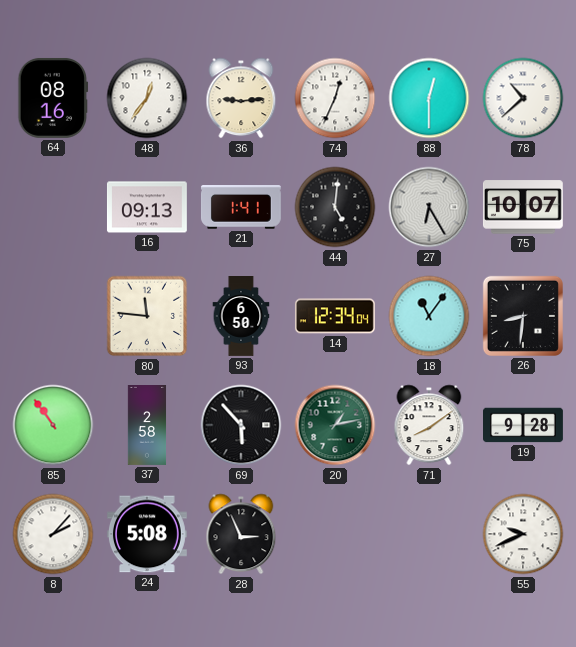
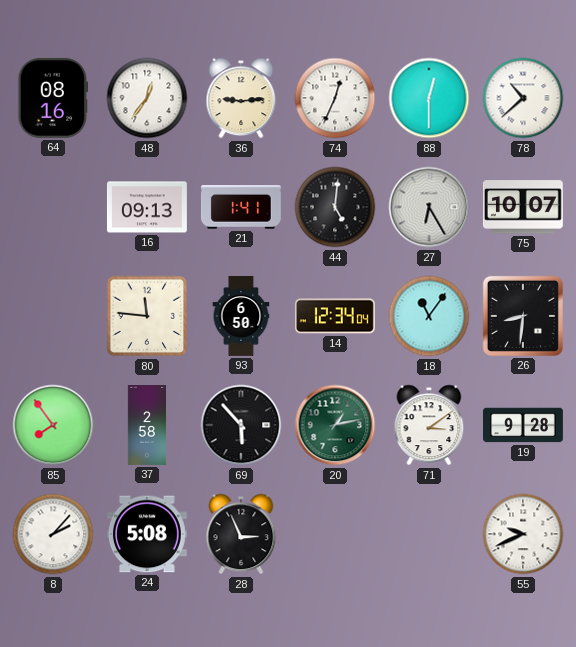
85: 10:54 -> 7:54
71: 8:09 -> 3:09
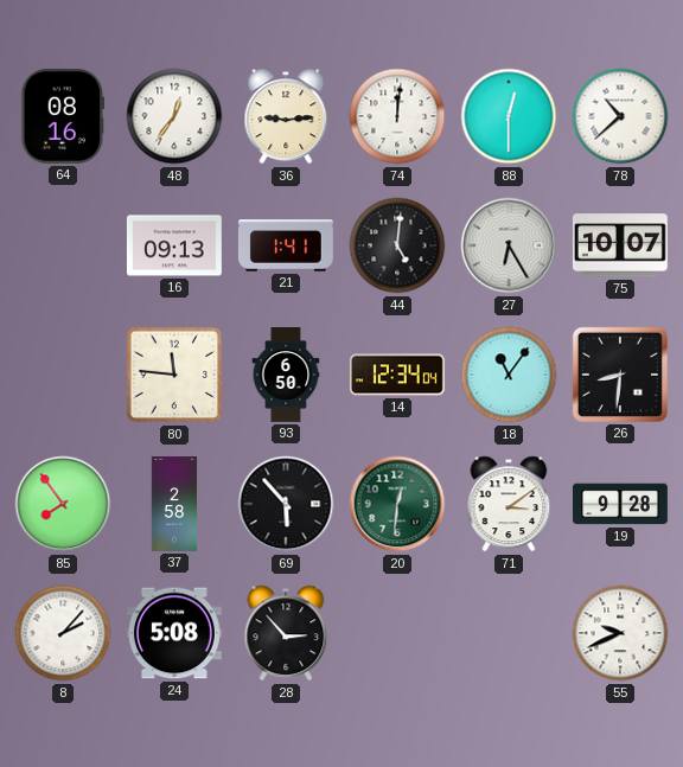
74: 12:34 -> 12:01
20: 1:13 -> 12:31
28: 2:56 -> 2:53
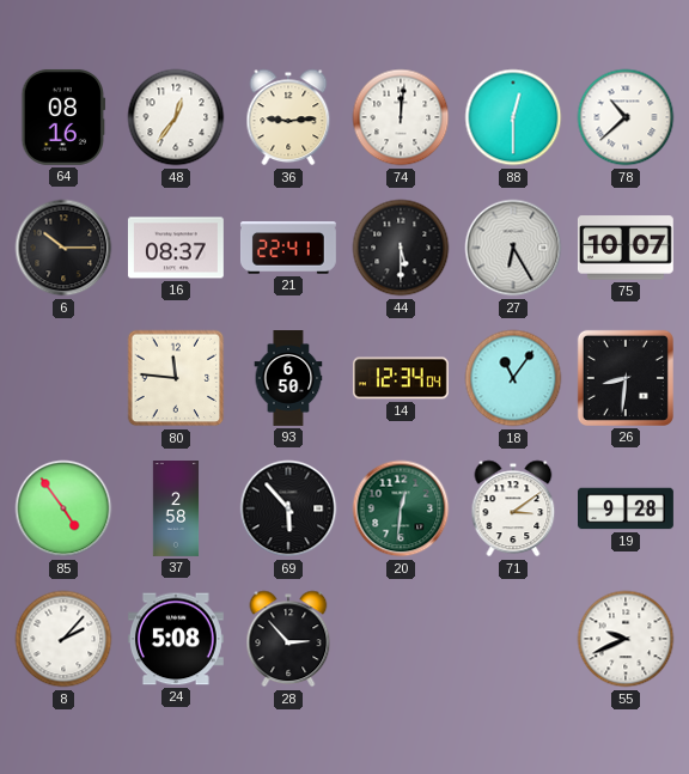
6: none -> 10:15
16: 09:13 -> 08:37
21: 1:41 -> 22:41
44: 5:01 -> 5:30
85: 7:54 -> 4:54
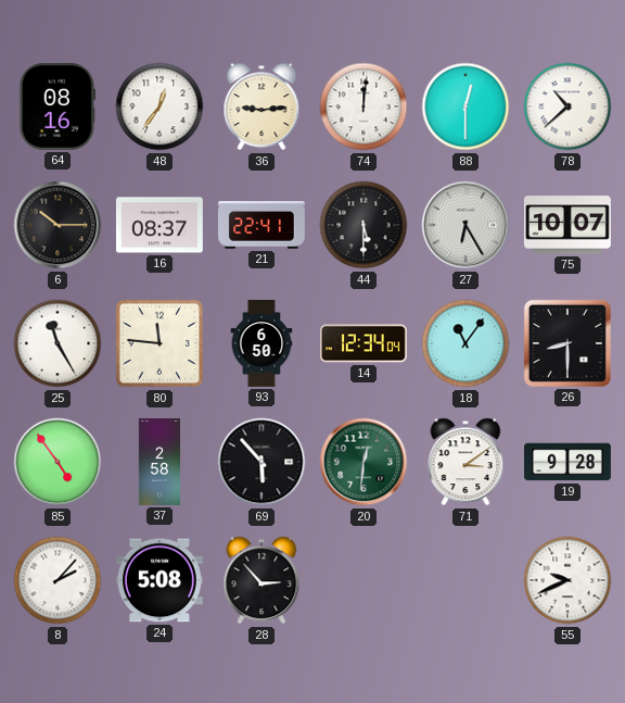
25: none -> 11:25
26: 8:31 -> 8:30
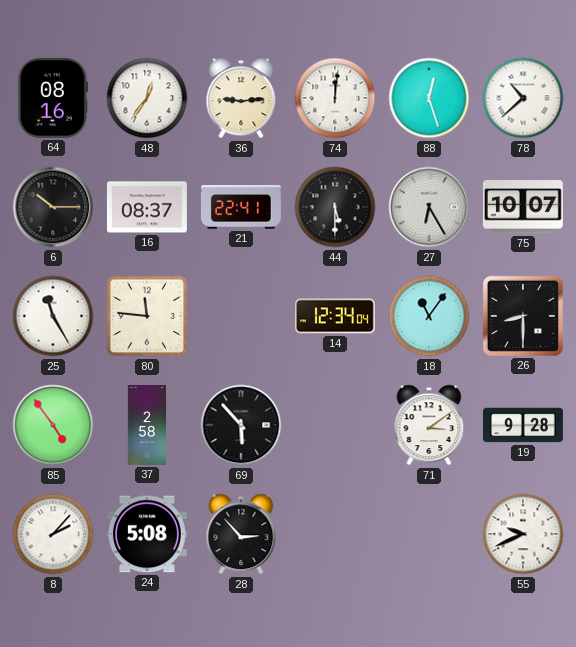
88: 12:30 -> 12:27
93: 6:50 -> none
20: 12:31 -> none
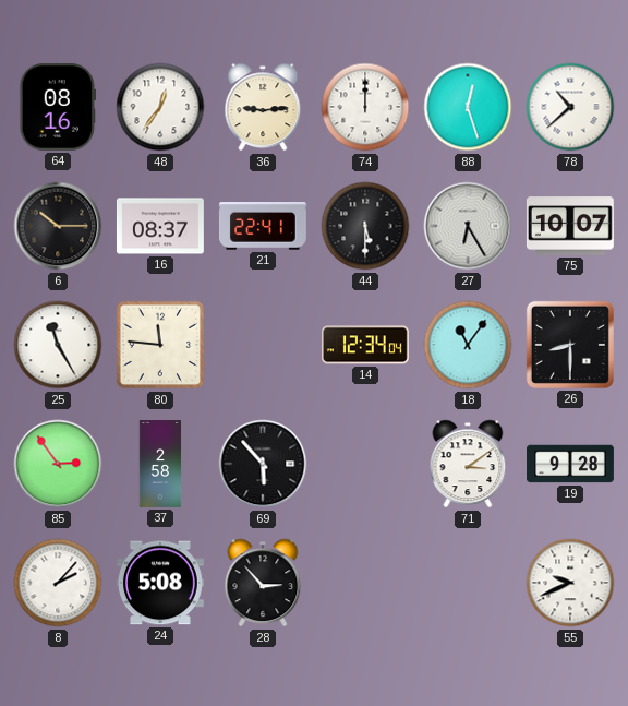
74: 12:01 -> 12:00
85: 4:54 -> 2:54
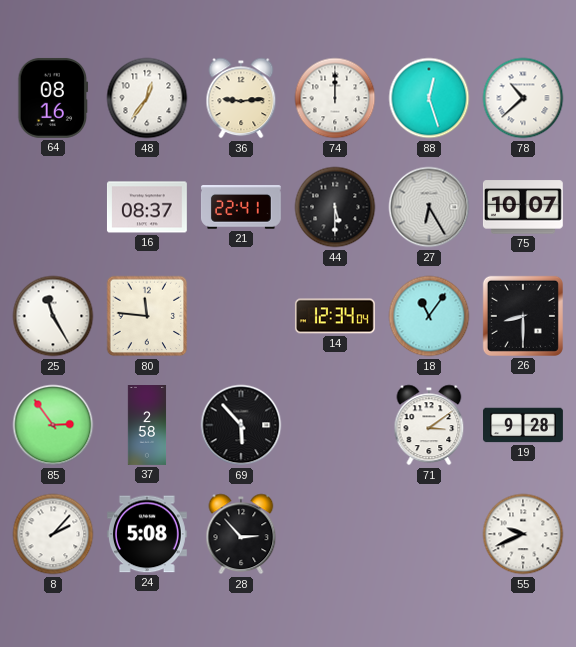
6: 10:15 -> none
